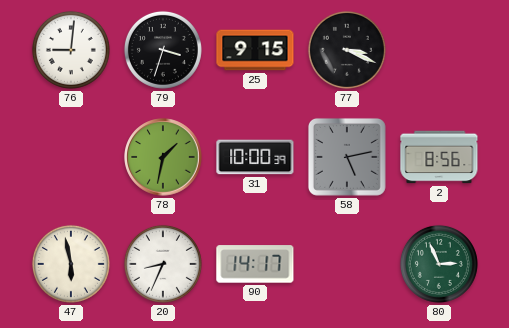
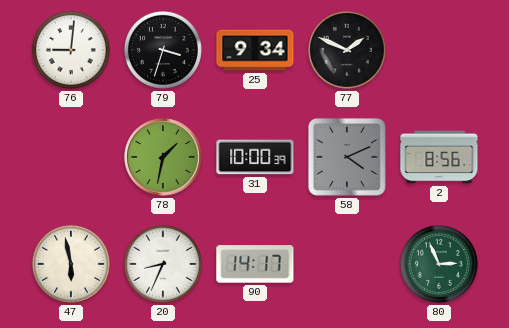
25: 9:15 -> 9:34
77: 3:19 -> 1:49
58: 5:13 -> 4:11
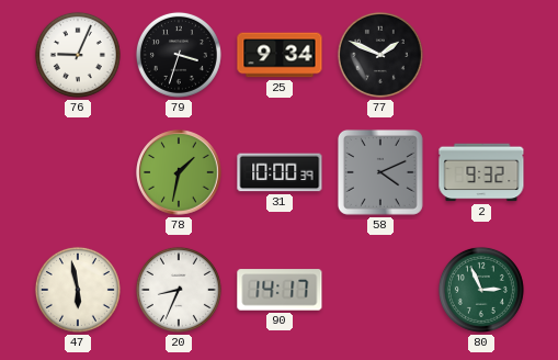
76: 9:01 -> 9:04
2: 8:56 -> 9:32
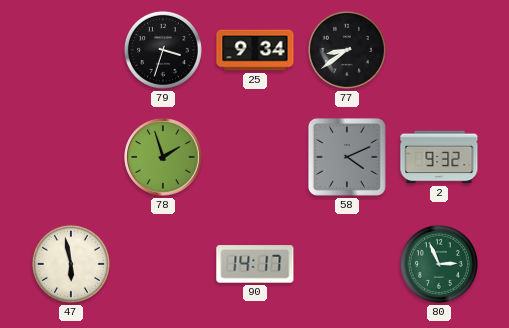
76: 9:04 -> none
77: 1:49 -> 8:39
78: 1:32 -> 1:57
31: 10:00 -> none
20: 8:34 -> none
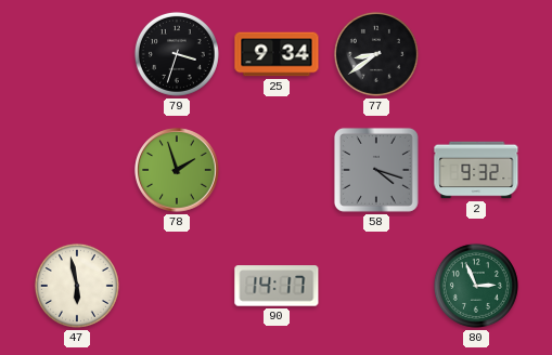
58: 4:11 -> 4:18
